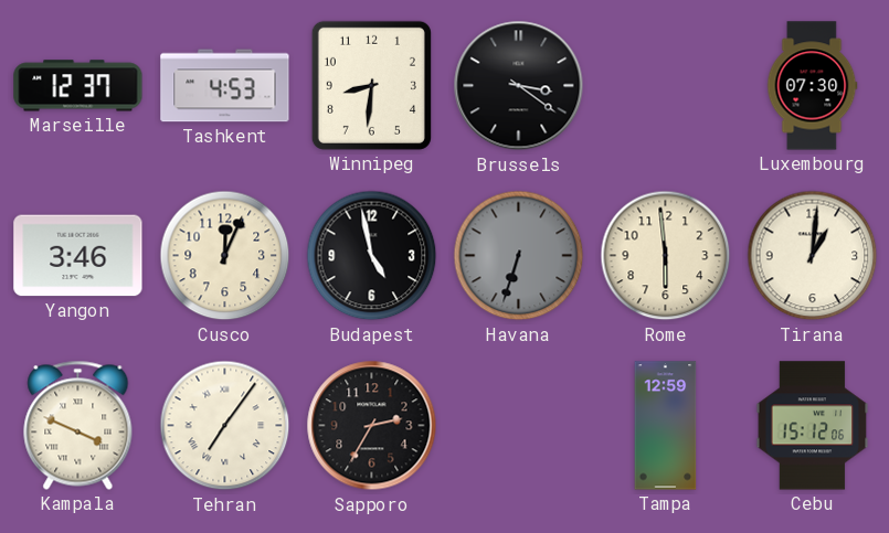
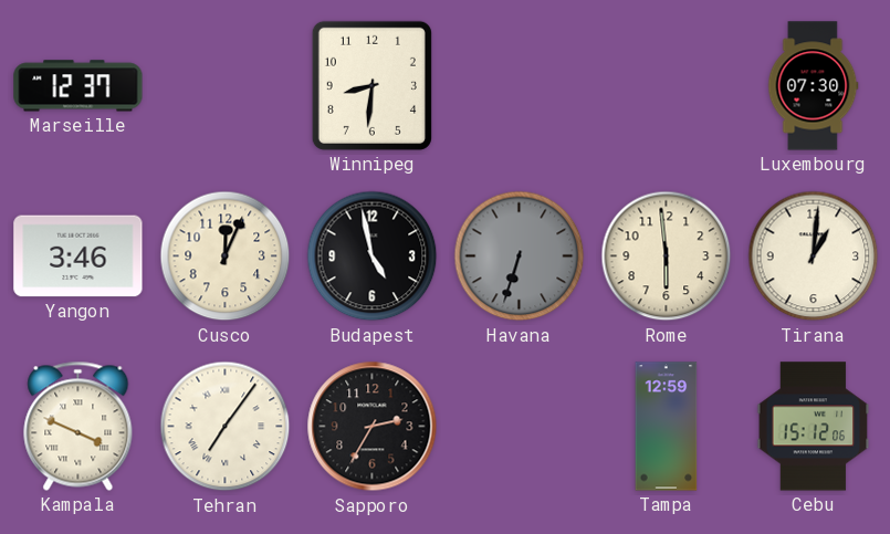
Tashkent: 4:53 -> none
Brussels: 3:21 -> none
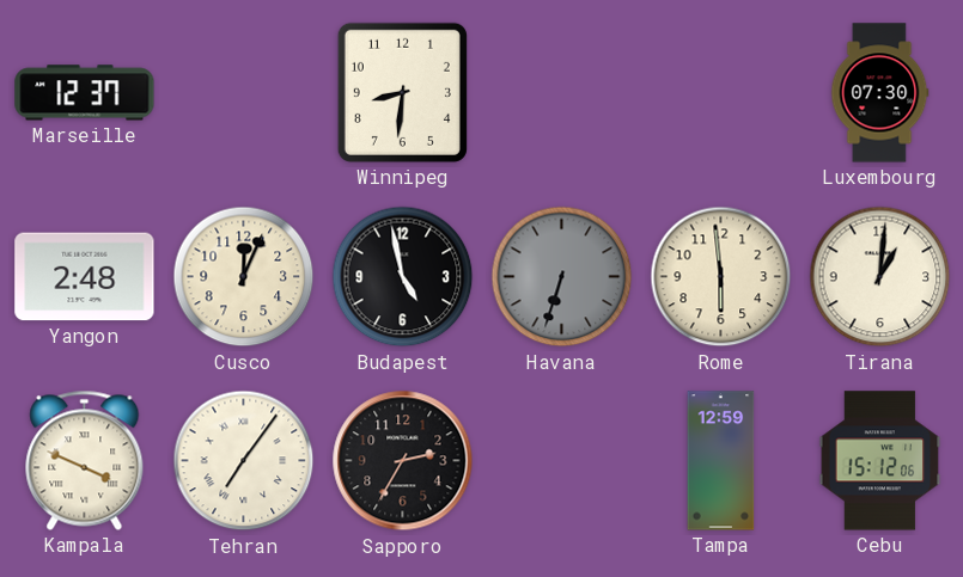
Yangon: 3:46 -> 2:48
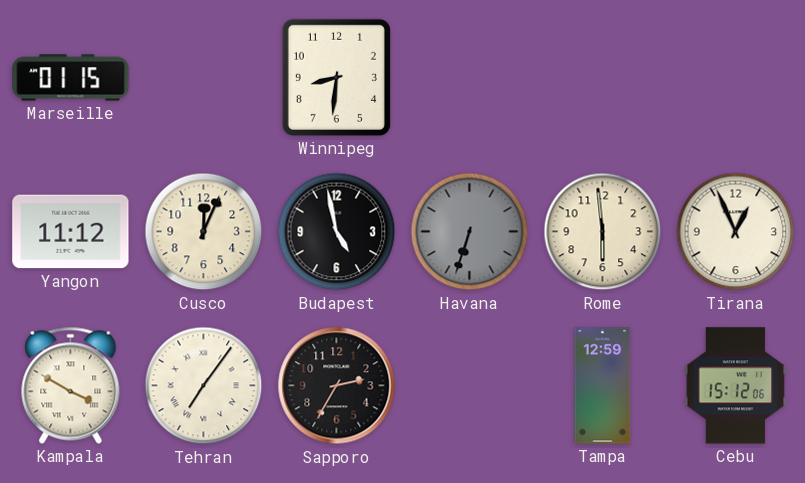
Marseille: 12:37 -> 01:15
Luxembourg: 07:30 -> none
Yangon: 2:48 -> 11:12
Tirana: 1:01 -> 12:56
Kampala: 3:49 -> 3:50
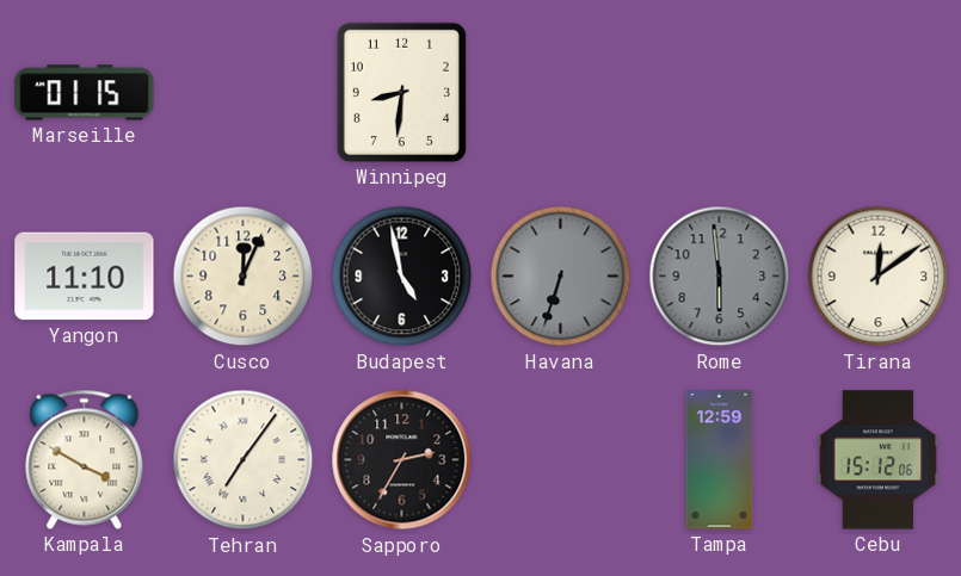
Yangon: 11:12 -> 11:10
Rome dial: cream -> grey
Tirana: 12:56 -> 12:09
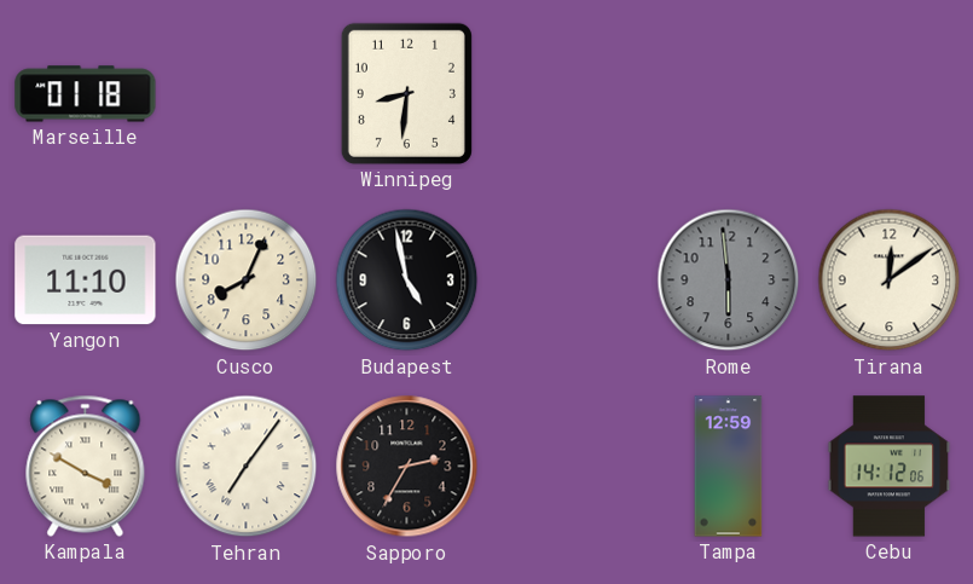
Marseille: 01:15 -> 01:18
Cusco: 12:04 -> 8:04
Havana: 6:33 -> none
Cebu: 15:12 -> 14:12
